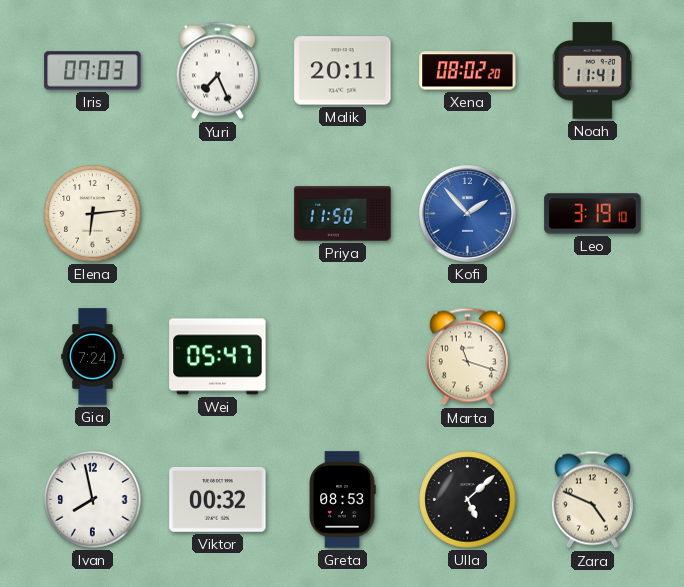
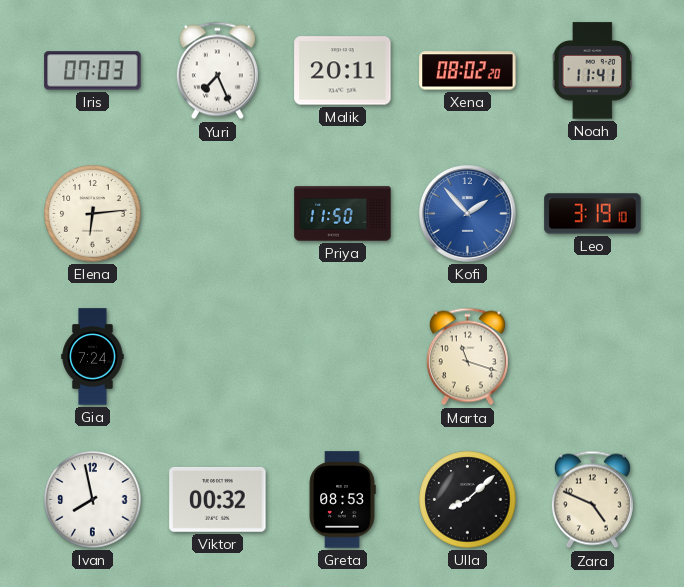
Wei: 05:47 -> none
Ulla: 5:08 -> 8:08
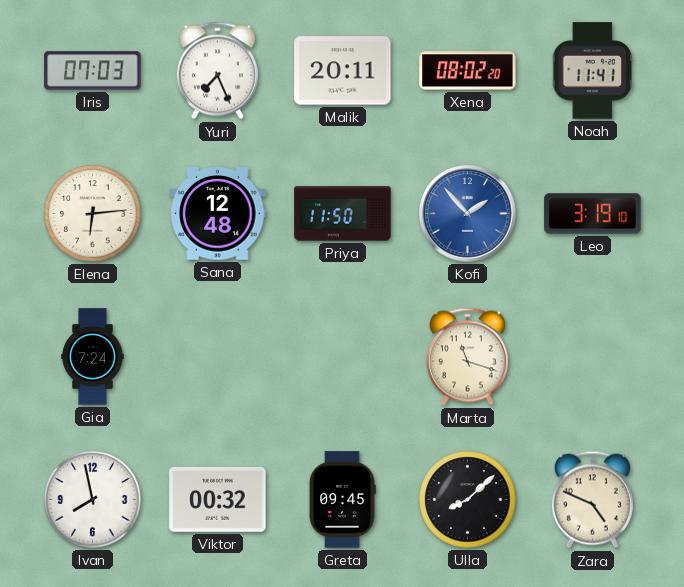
Sana: none -> 12:48
Greta: 08:53 -> 09:45
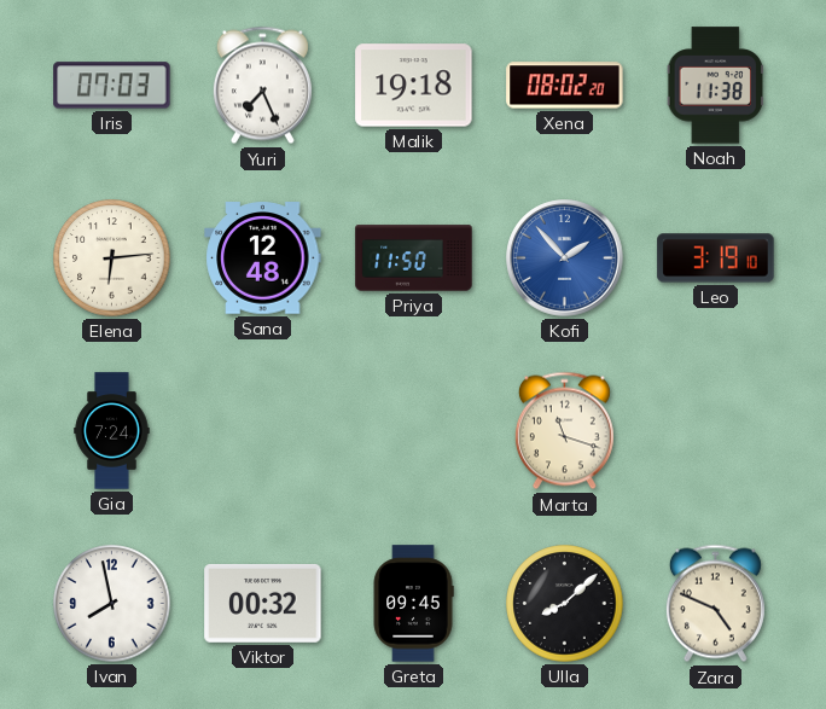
Malik: 20:11 -> 19:18
Noah: 11:41 -> 11:38
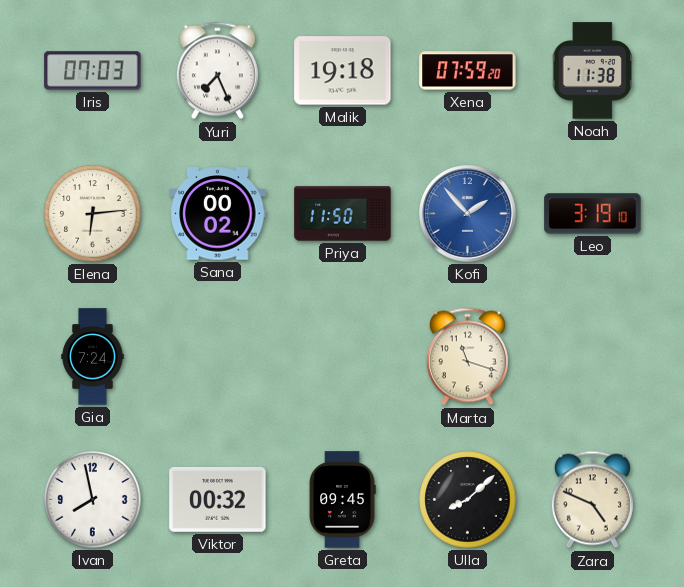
Xena: 08:02 -> 07:59
Sana: 12:48 -> 00:02
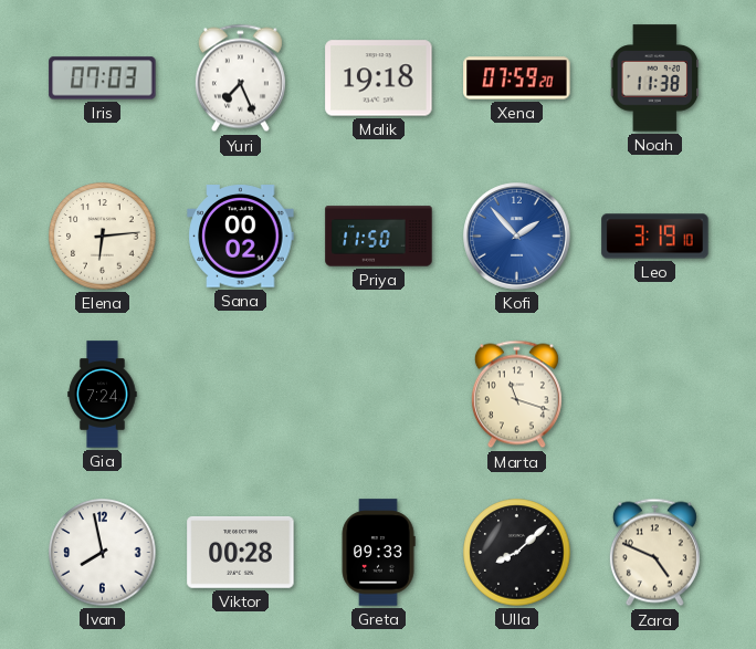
Viktor: 00:32 -> 00:28
Greta: 09:45 -> 09:33
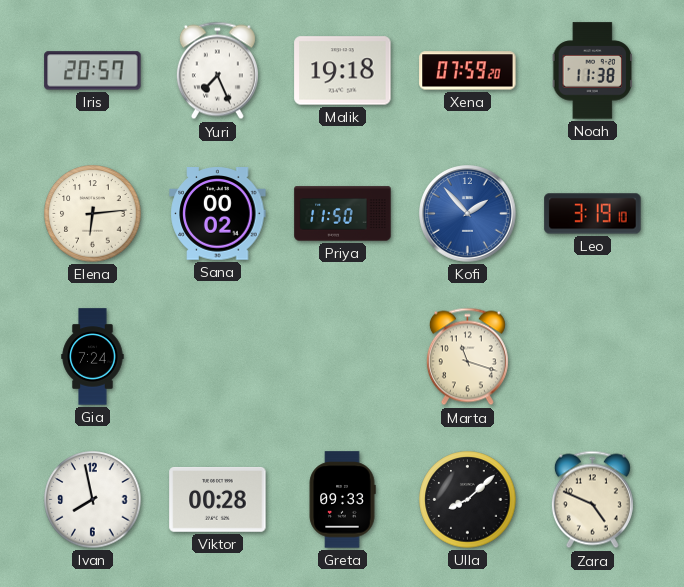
Iris: 07:03 -> 20:57
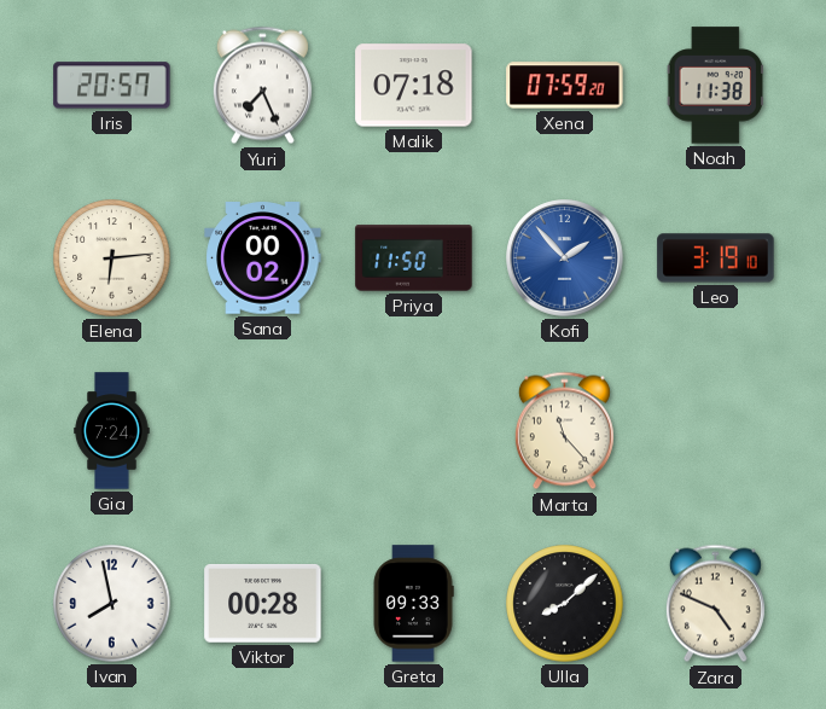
Malik: 19:18 -> 07:18
Marta: 11:18 -> 11:23
